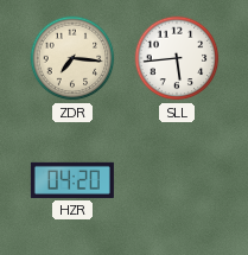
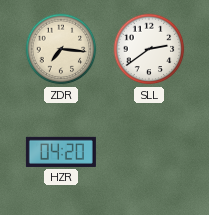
SLL: 5:44 -> 2:39
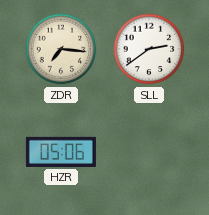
HZR: 04:20 -> 05:06
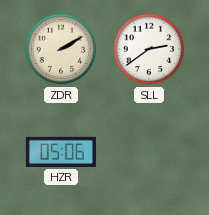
ZDR: 7:16 -> 2:10
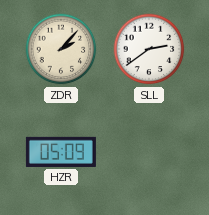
ZDR: 2:10 -> 2:07
HZR: 05:06 -> 05:09
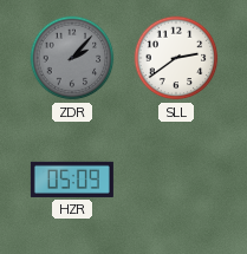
ZDR dial: cream -> grey
